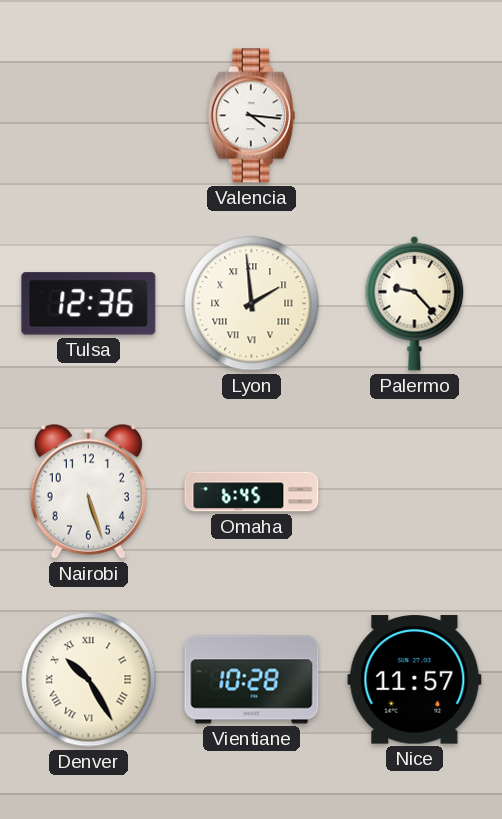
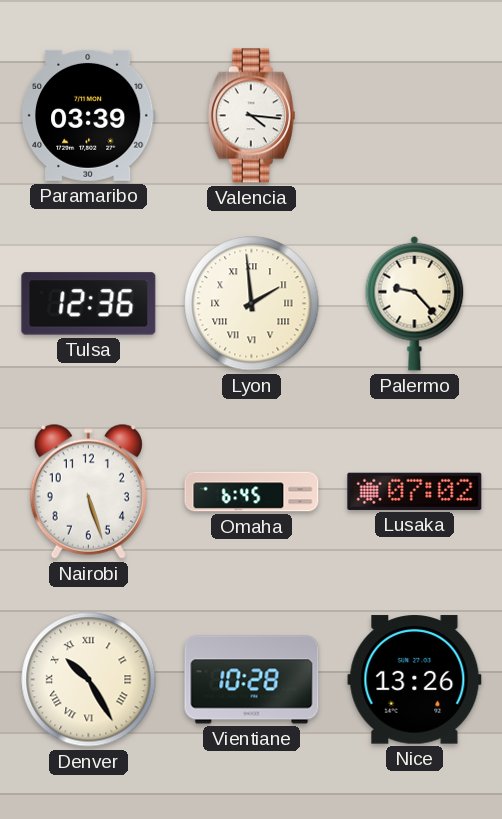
Paramaribo: none -> 03:39
Lusaka: none -> 07:02
Nice: 11:57 -> 13:26
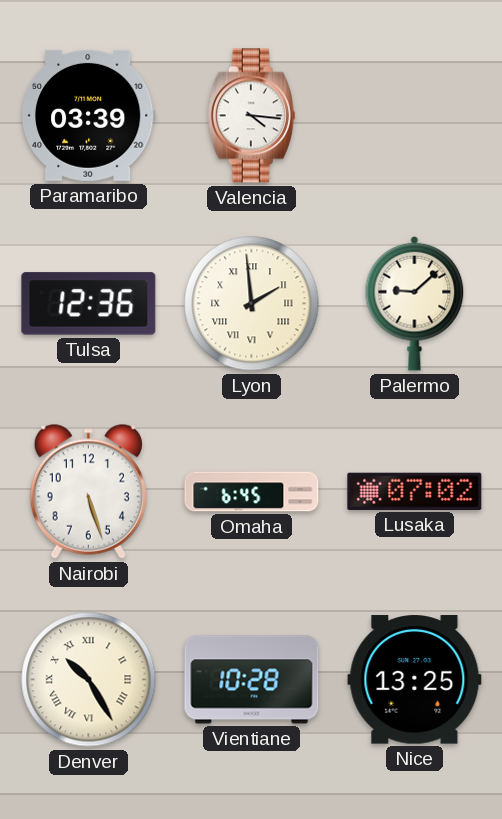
Palermo: 9:23 -> 9:08
Nice: 13:26 -> 13:25
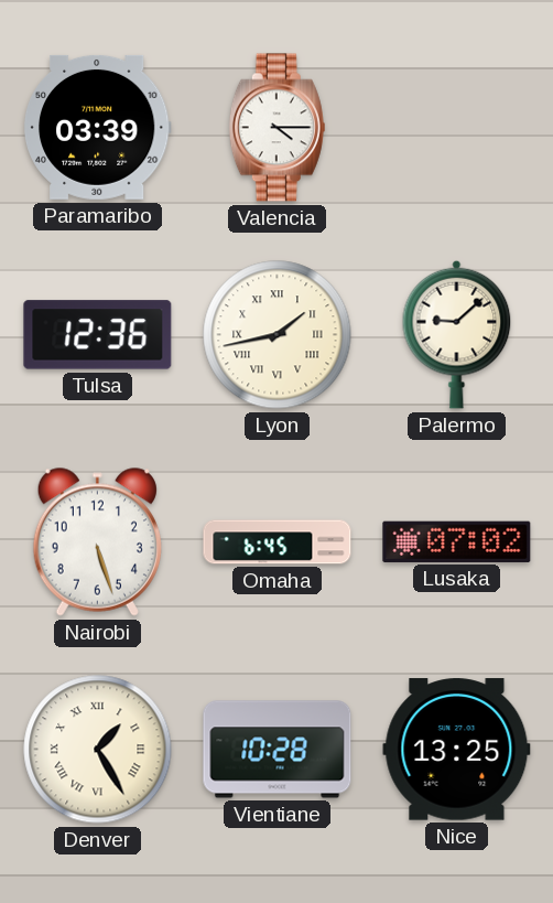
Valencia: 4:16 -> 4:15
Lyon: 1:59 -> 1:43
Denver: 10:25 -> 1:25
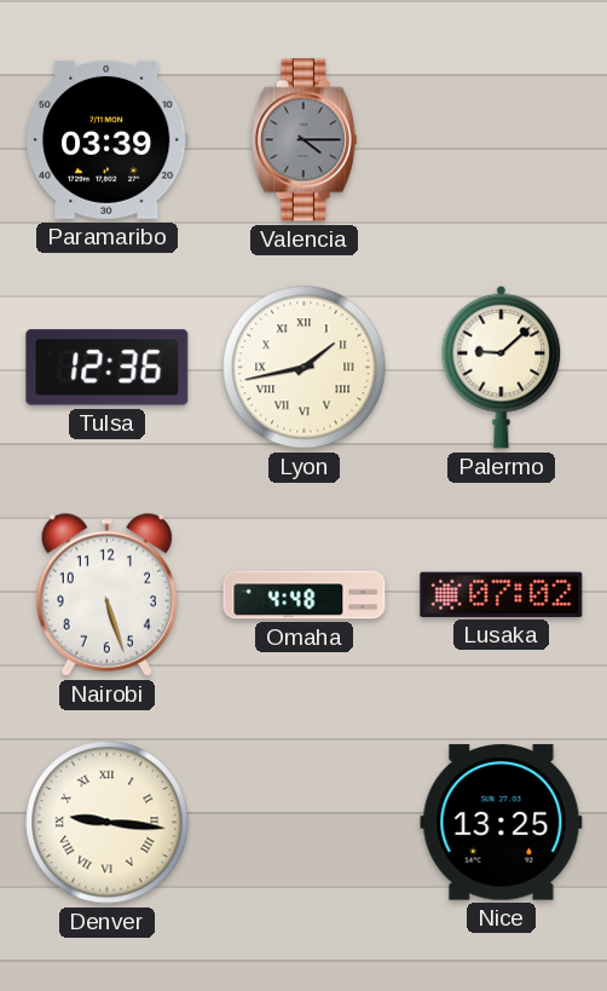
Valencia dial: white -> grey
Omaha: 6:45 -> 4:48
Denver: 1:25 -> 9:16
Vientiane: 10:28 -> none
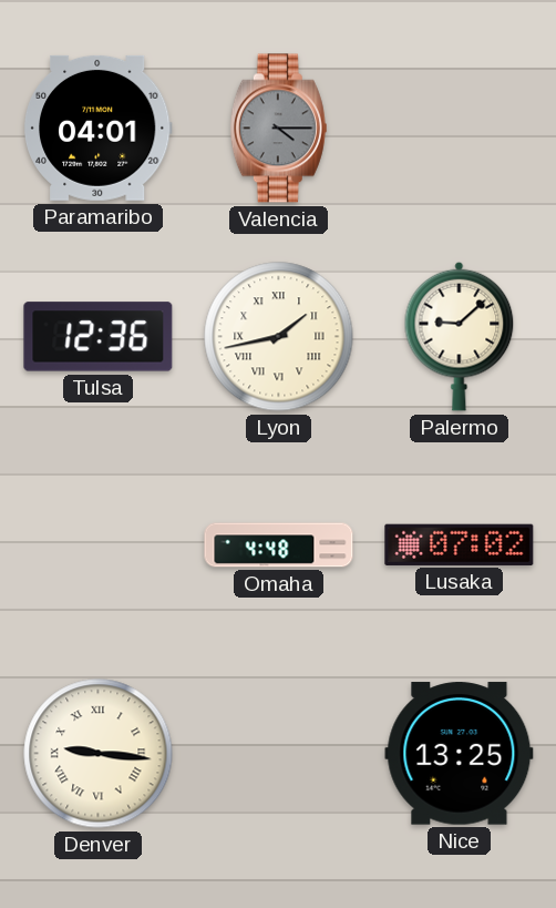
Paramaribo: 03:39 -> 04:01
Nairobi: 5:27 -> none
